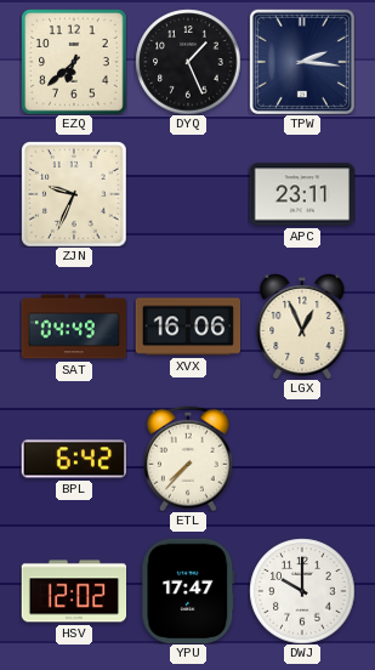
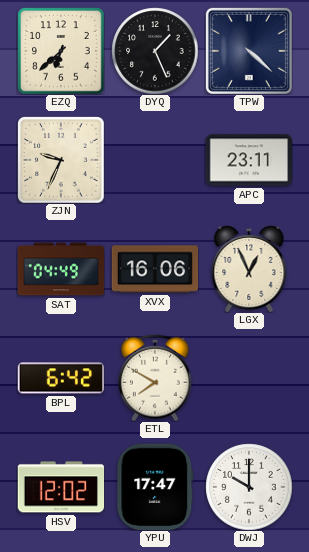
TPW: 2:16 -> 4:22
ETL: 7:37 -> 7:50
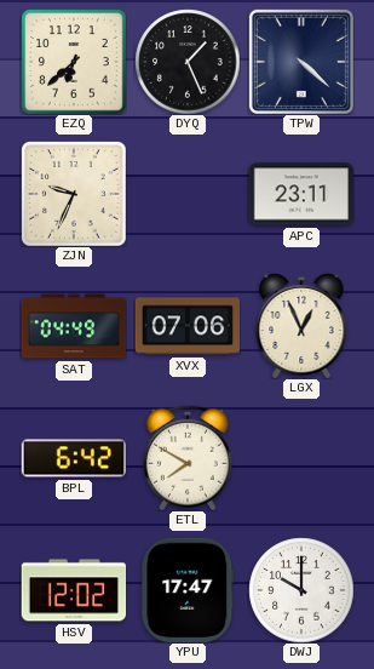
XVX: 16:06 -> 07:06
